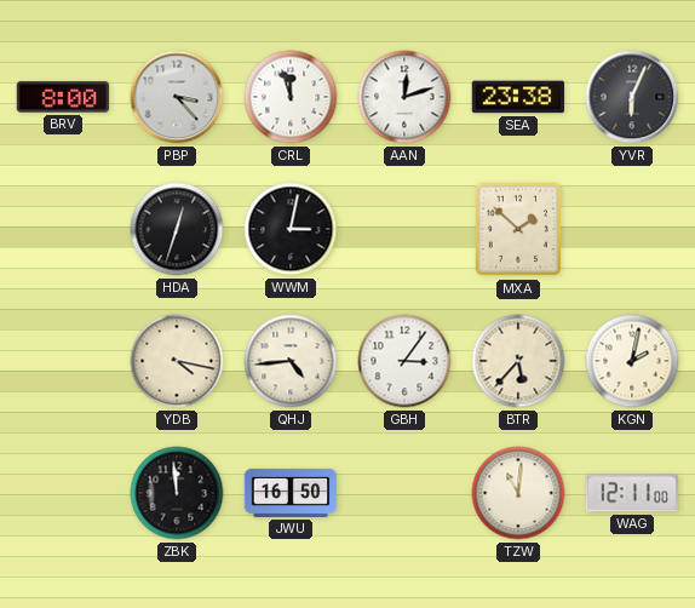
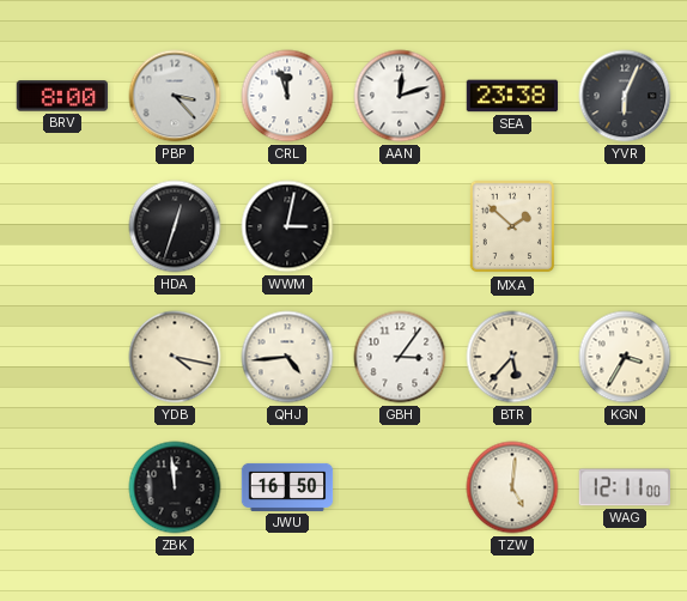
KGN: 2:02 -> 3:35
TZW: 11:01 -> 5:01
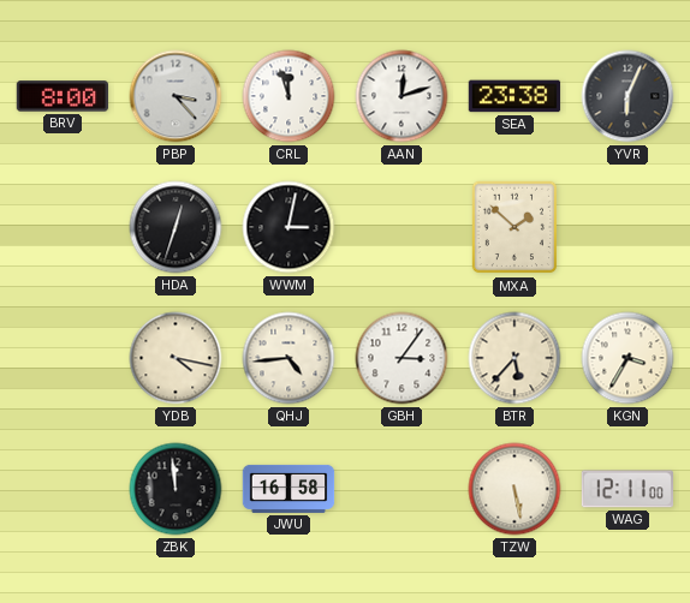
JWU: 16:50 -> 16:58
TZW: 5:01 -> 5:28
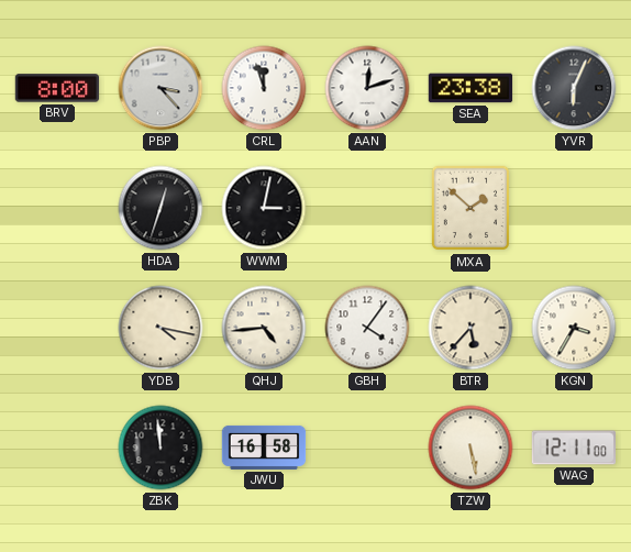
GBH: 3:06 -> 4:06
